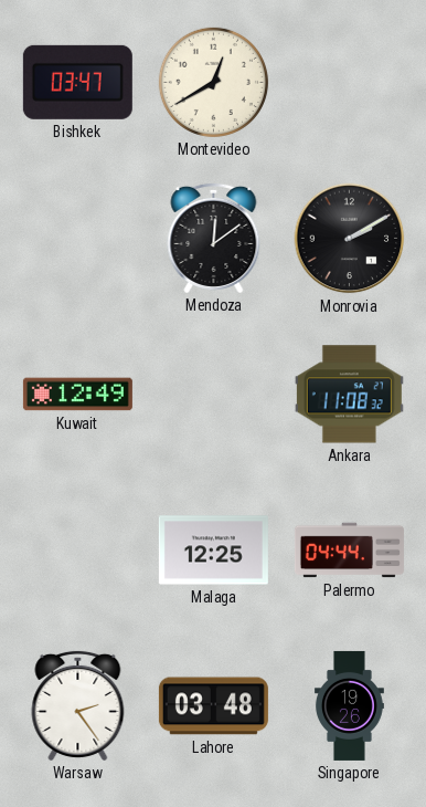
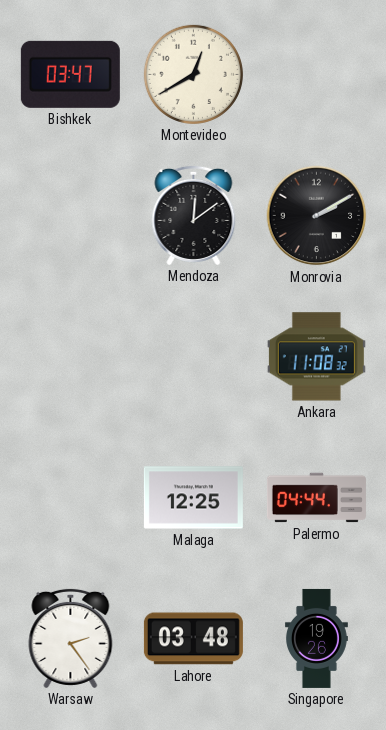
Kuwait: 12:49 -> none
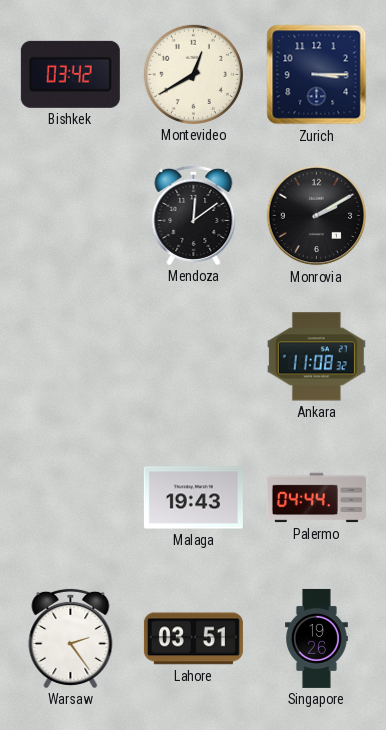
Bishkek: 03:47 -> 03:42
Zurich: none -> 3:15
Malaga: 12:25 -> 19:43
Lahore: 03:48 -> 03:51
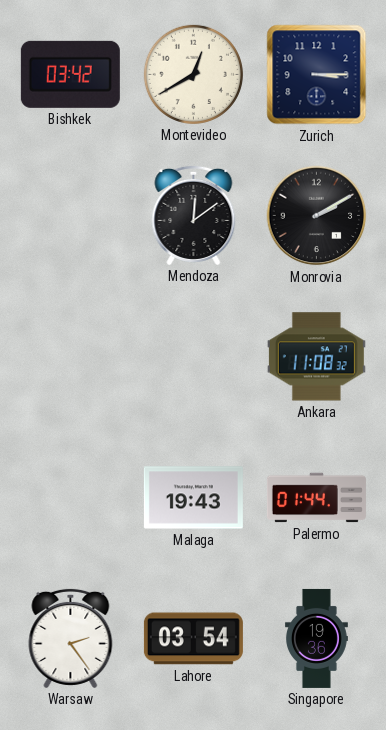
Palermo: 04:44 -> 01:44
Lahore: 03:51 -> 03:54
Singapore: 19:26 -> 19:36
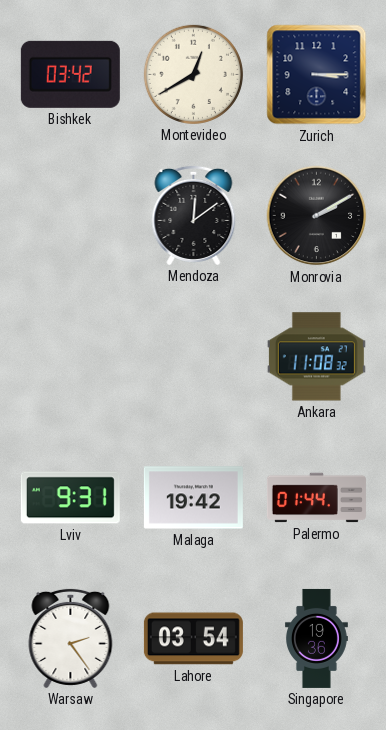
Lviv: none -> 9:31
Malaga: 19:43 -> 19:42
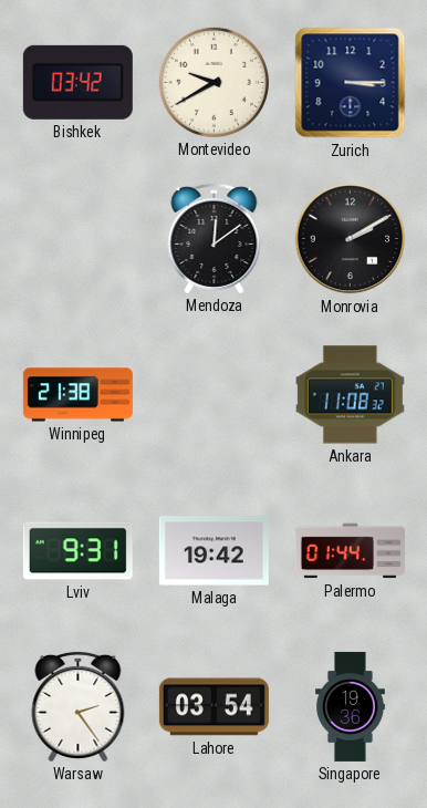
Montevideo: 12:40 -> 9:40
Winnipeg: none -> 21:38
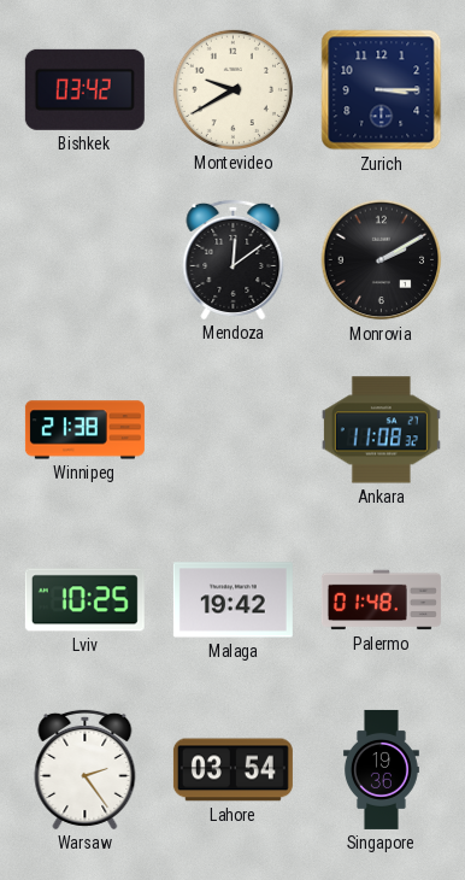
Lviv: 9:31 -> 10:25
Palermo: 01:44 -> 01:48
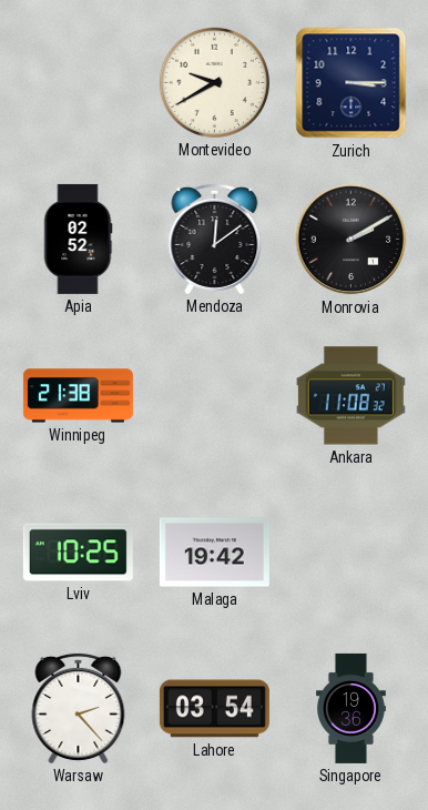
Bishkek: 03:42 -> none
Apia: none -> 02:52
Palermo: 01:48 -> none
Warsaw: 2:24 -> 2:23
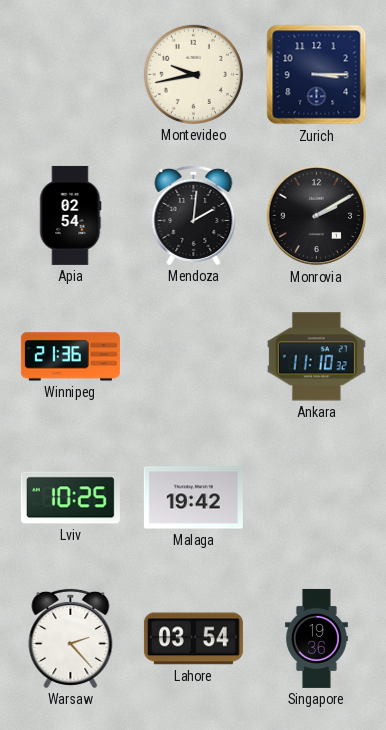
Montevideo: 9:40 -> 9:43
Apia: 02:52 -> 02:54
Mendoza: 12:09 -> 2:01
Winnipeg: 21:38 -> 21:36
Ankara: 11:08 -> 11:10
